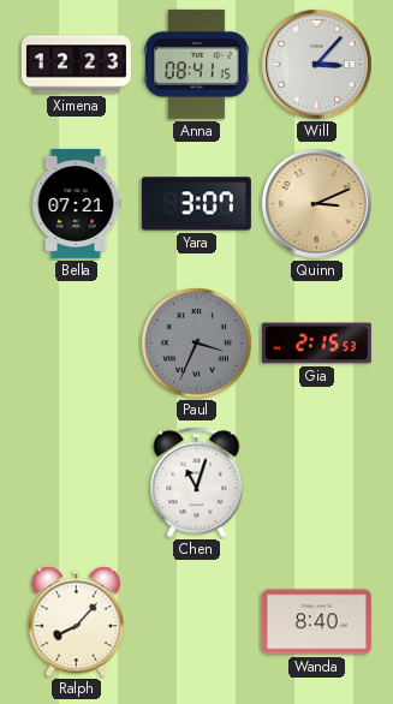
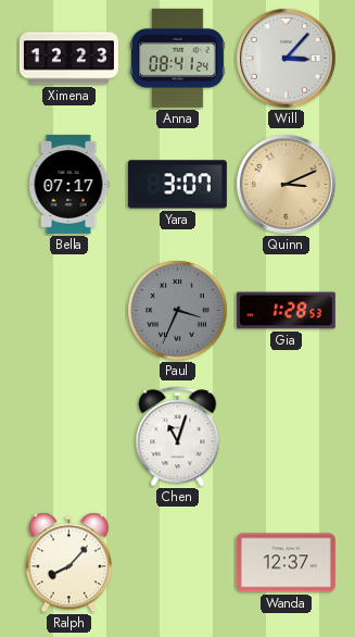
Anna: 08:41:15 -> 08:41:24
Bella: 07:21 -> 07:17
Gia: 2:15 -> 1:28
Wanda: 8:40 -> 12:37
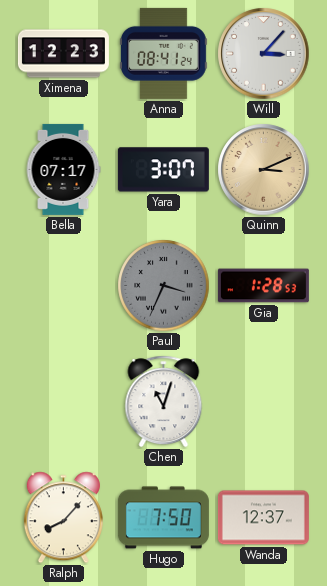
Hugo: none -> 7:50
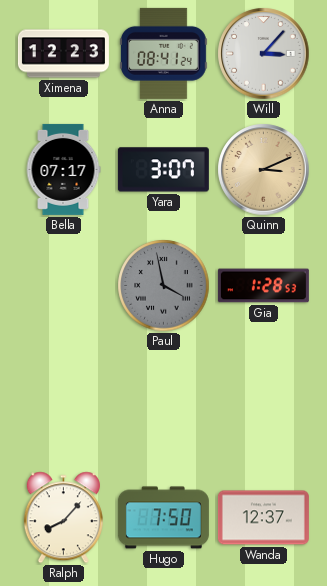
Paul: 3:34 -> 3:58
Chen: 11:03 -> none
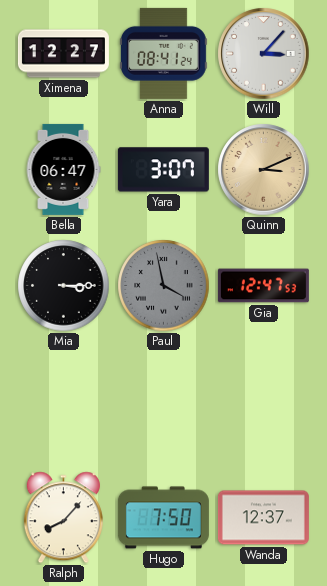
Ximena: 12:23 -> 12:27
Bella: 07:17 -> 06:47
Mia: none -> 3:15
Gia: 1:28 -> 12:47
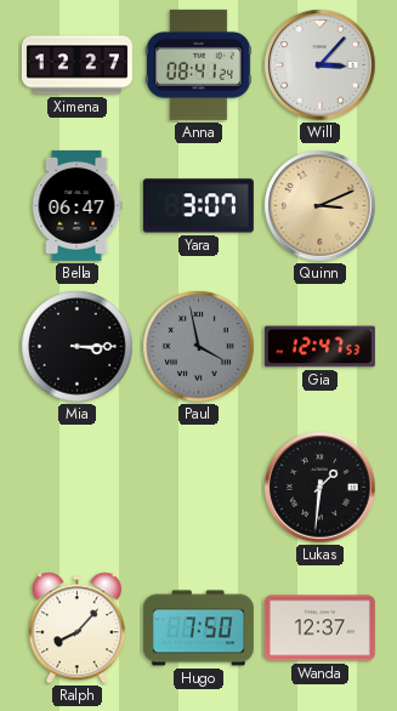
Lukas: none -> 1:31
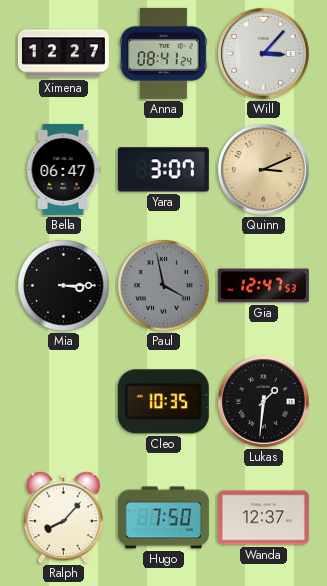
Cleo: none -> 10:35
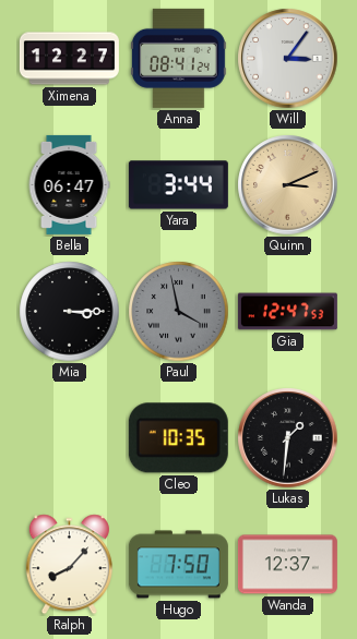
Will: 3:07 -> 3:06
Yara: 3:07 -> 3:44
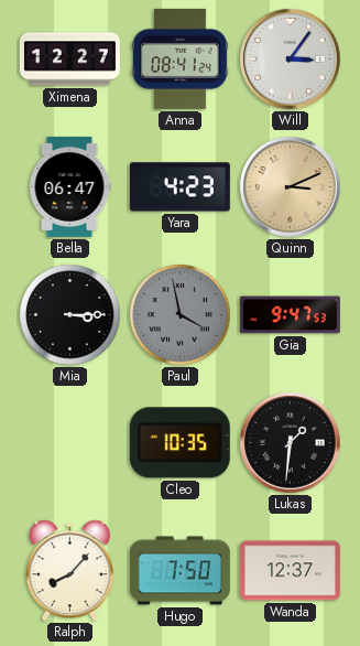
Yara: 3:44 -> 4:23
Gia: 12:47 -> 9:47
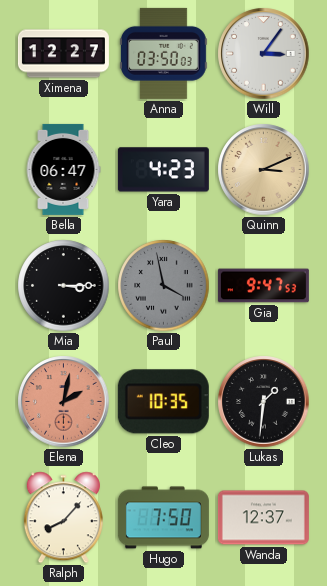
Anna: 08:41 -> 03:50
Elena: none -> 2:02
